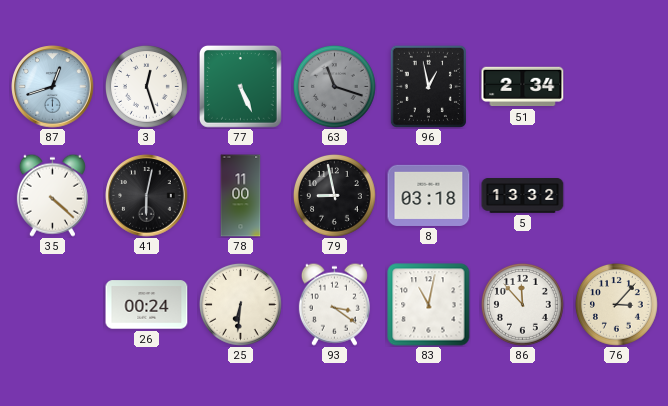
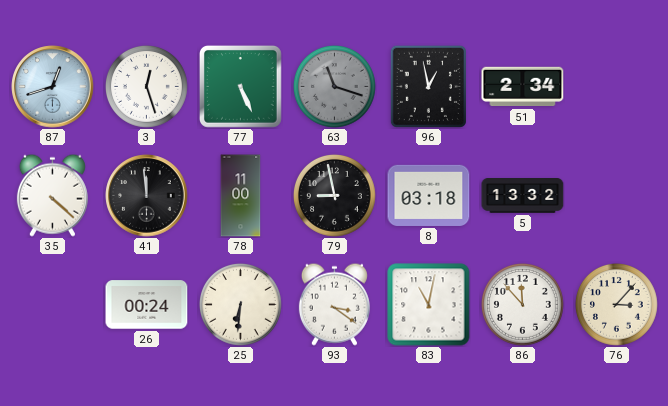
41: 6:02 -> 11:59
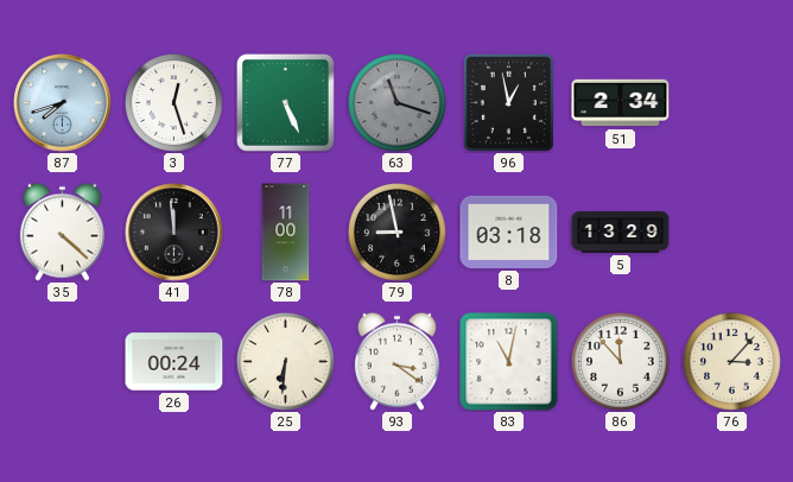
87: 12:42 -> 7:42
5: 13:32 -> 13:29
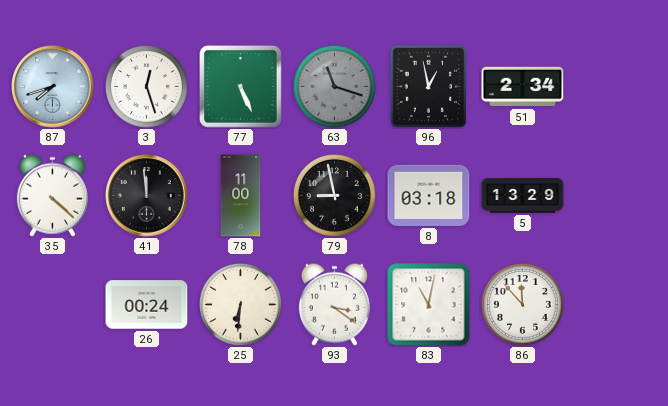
76: 3:07 -> none
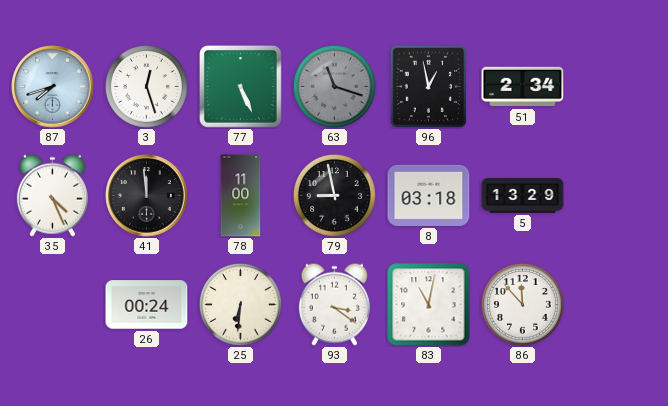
35: 4:22 -> 4:26
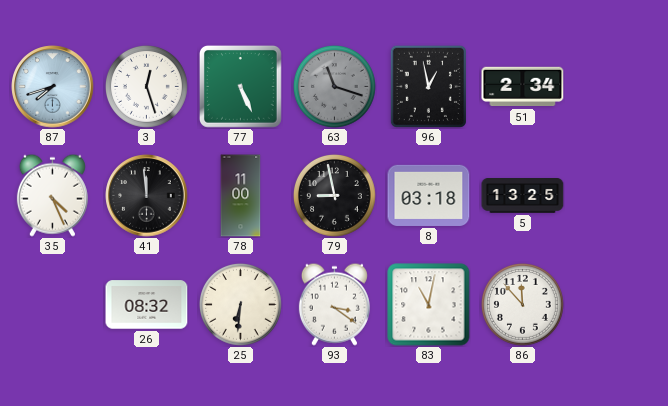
5: 13:29 -> 13:25
26: 00:24 -> 08:32
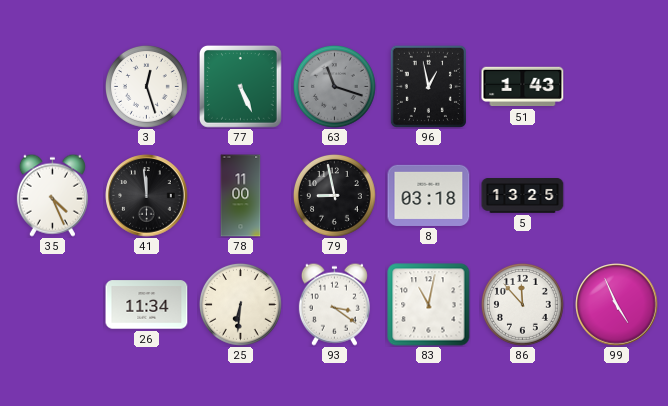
87: 7:42 -> none
51: 2:34 -> 1:43
26: 08:32 -> 11:34
99: none -> 4:56
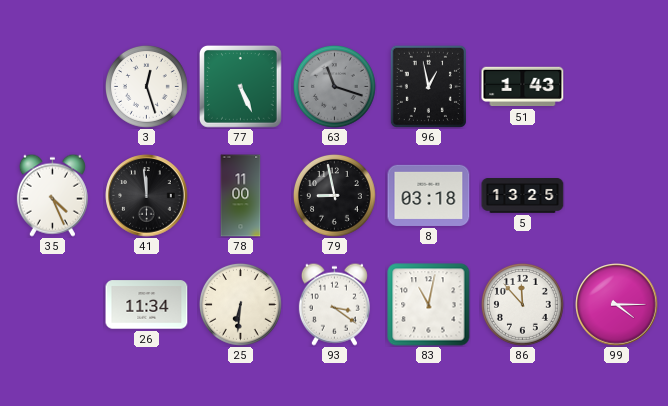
99: 4:56 -> 4:15
